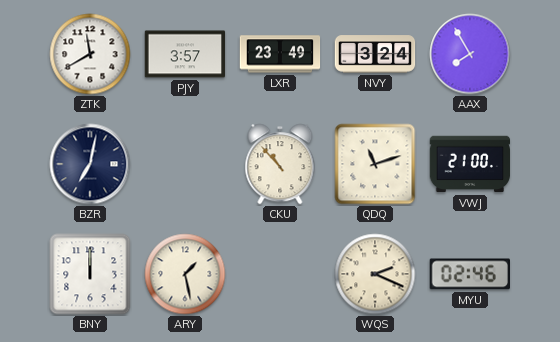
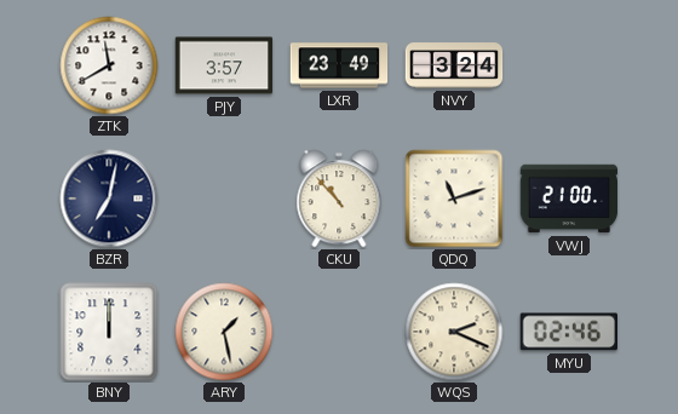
AAX: 7:55 -> none
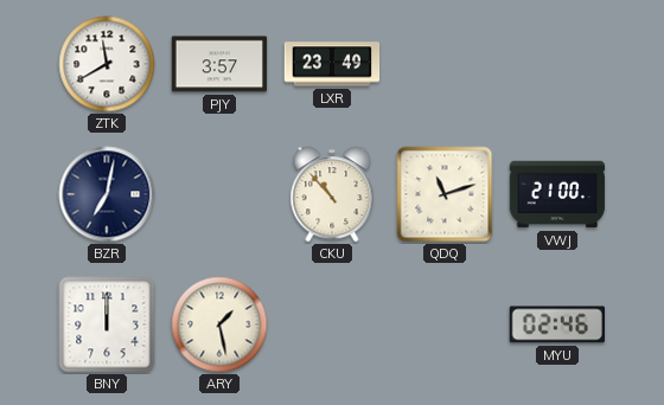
NVY: 3:24 -> none
WQS: 2:19 -> none
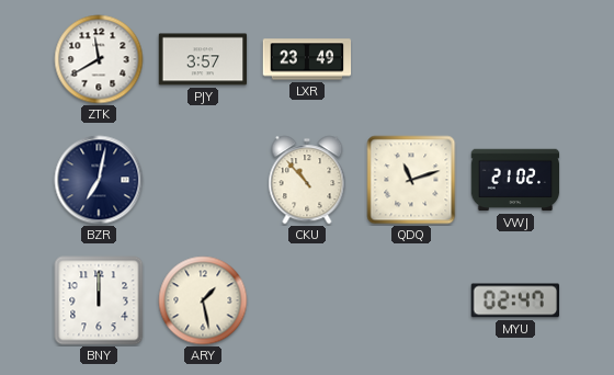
VWJ: 21:00 -> 21:02
MYU: 02:46 -> 02:47
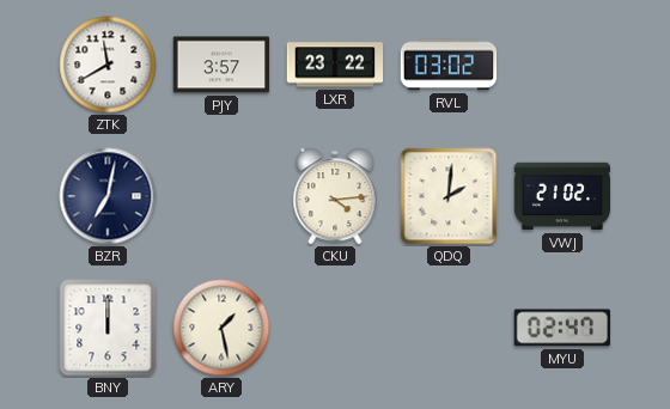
LXR: 23:49 -> 23:22
RVL: none -> 03:02
CKU: 10:53 -> 4:14
QDQ: 11:12 -> 2:01
